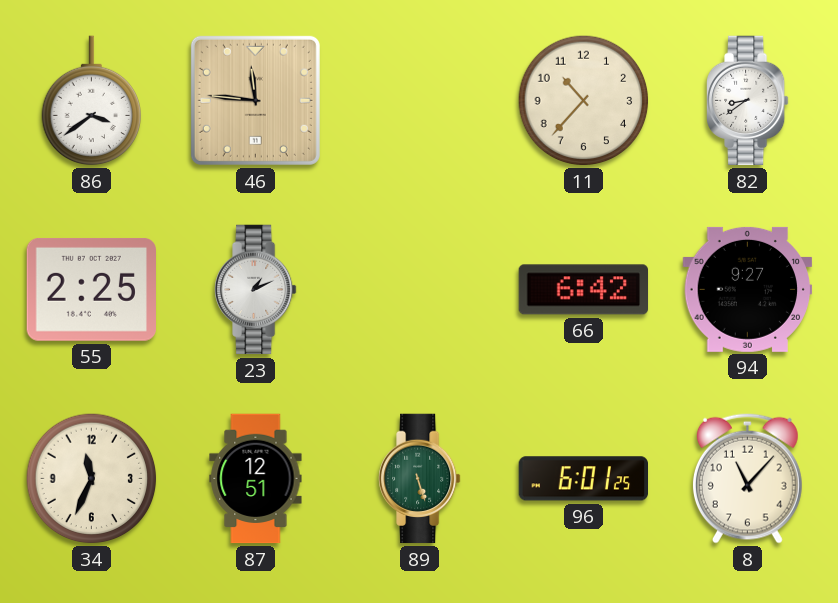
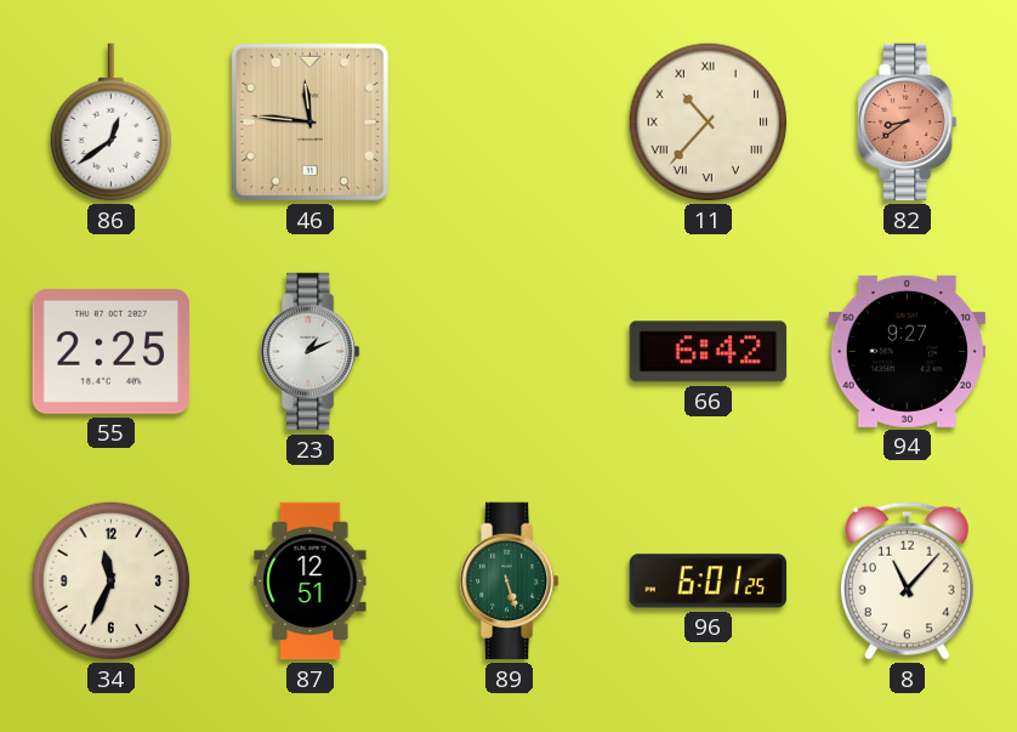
86: 3:39 -> 12:39
11 numerals: Arabic -> Roman
82 dial: white -> salmon
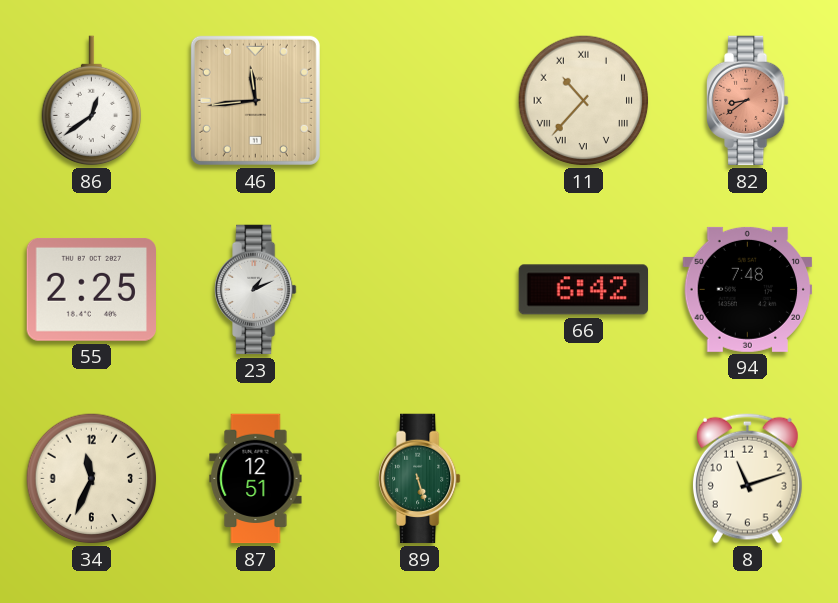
46: 11:46 -> 11:44
94: 9:27 -> 7:48
96: 6:01 -> none
8: 11:07 -> 11:12
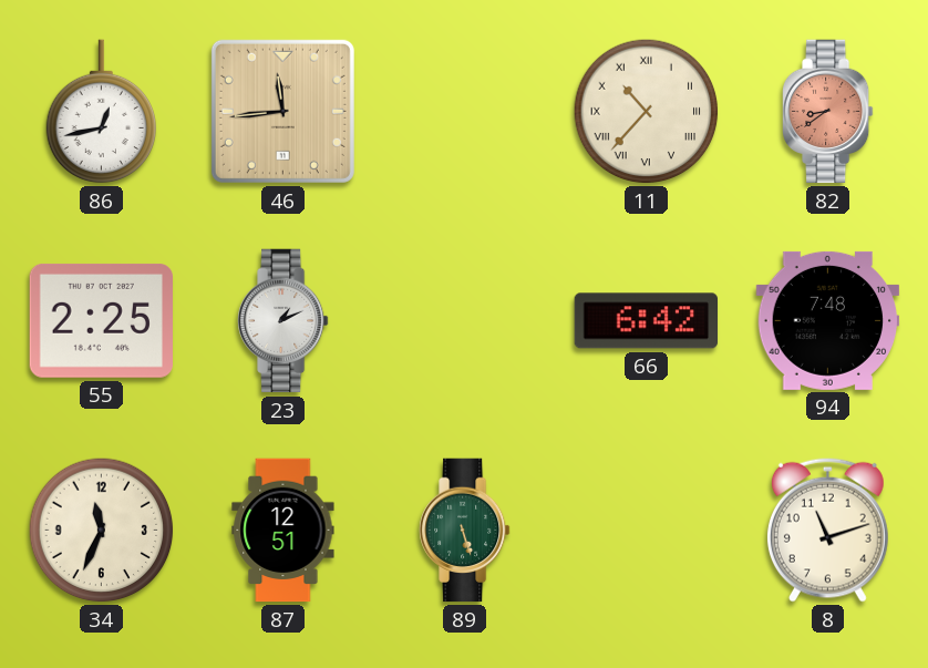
86: 12:39 -> 12:43
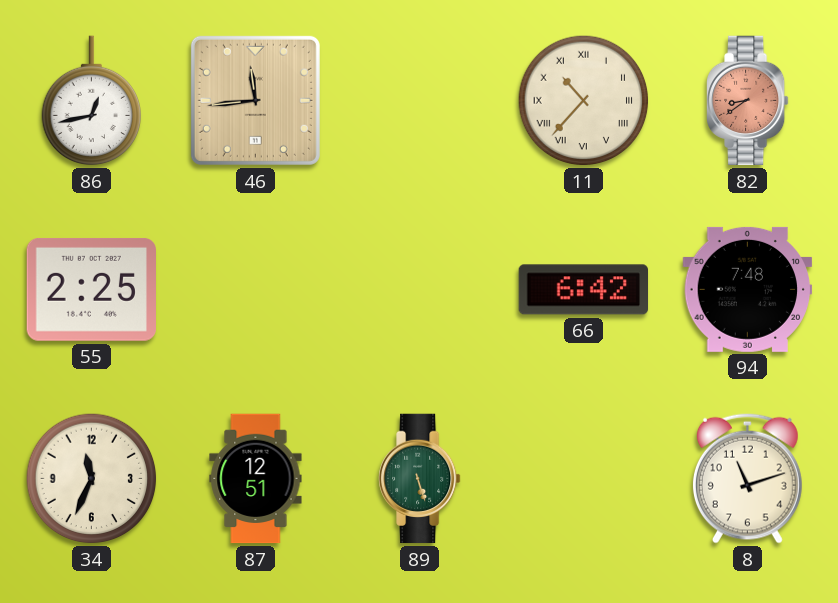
23: 1:11 -> none
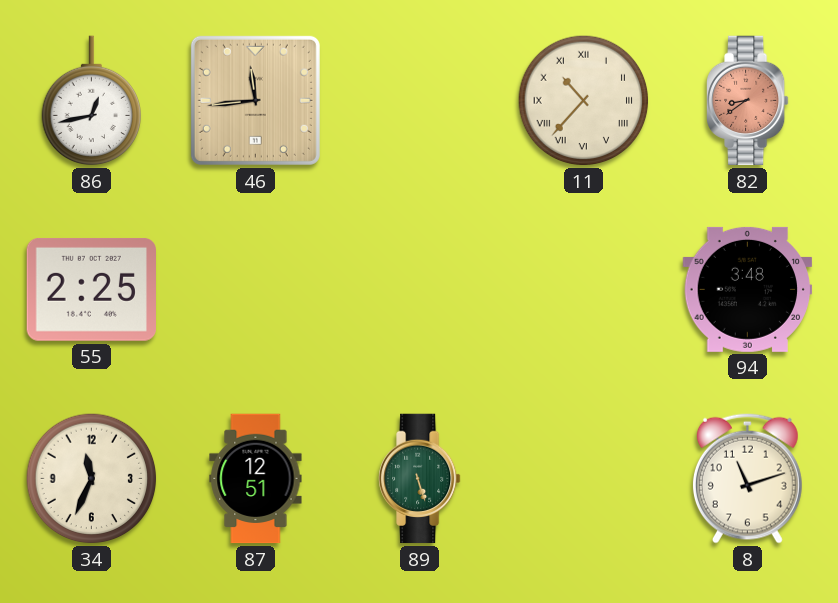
66: 6:42 -> none
94: 7:48 -> 3:48
